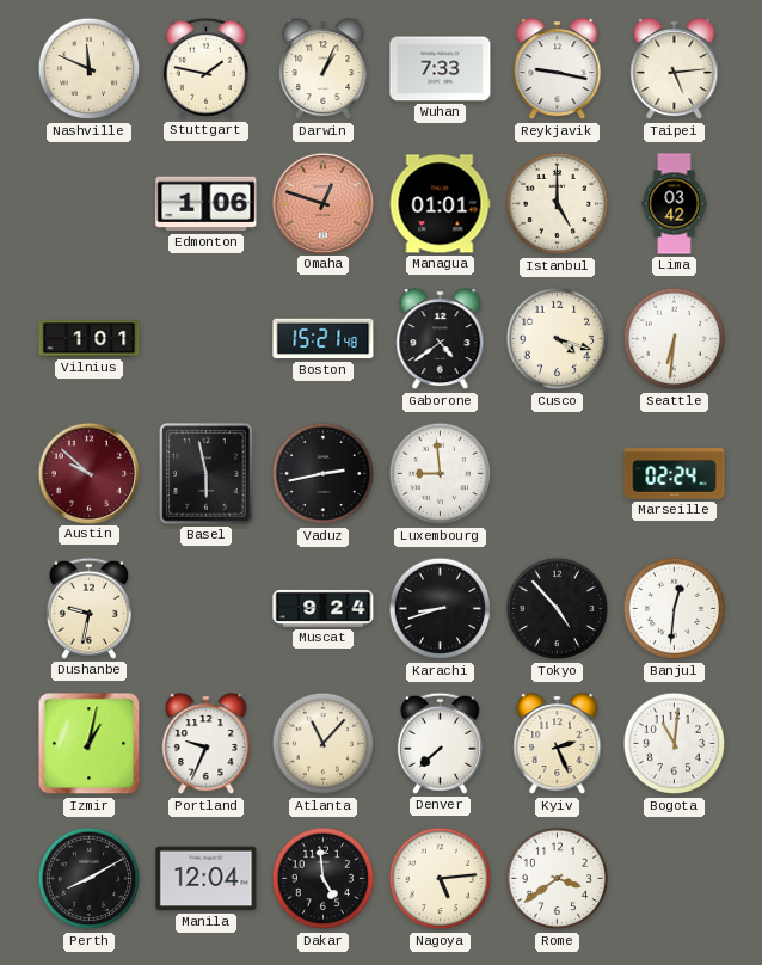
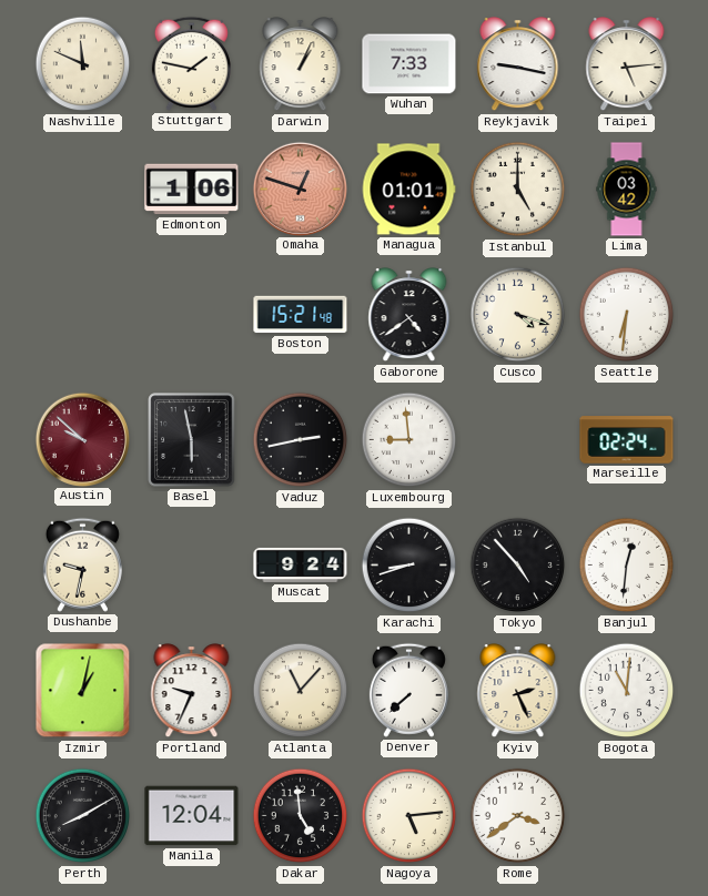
Vilnius: 1:01 -> none
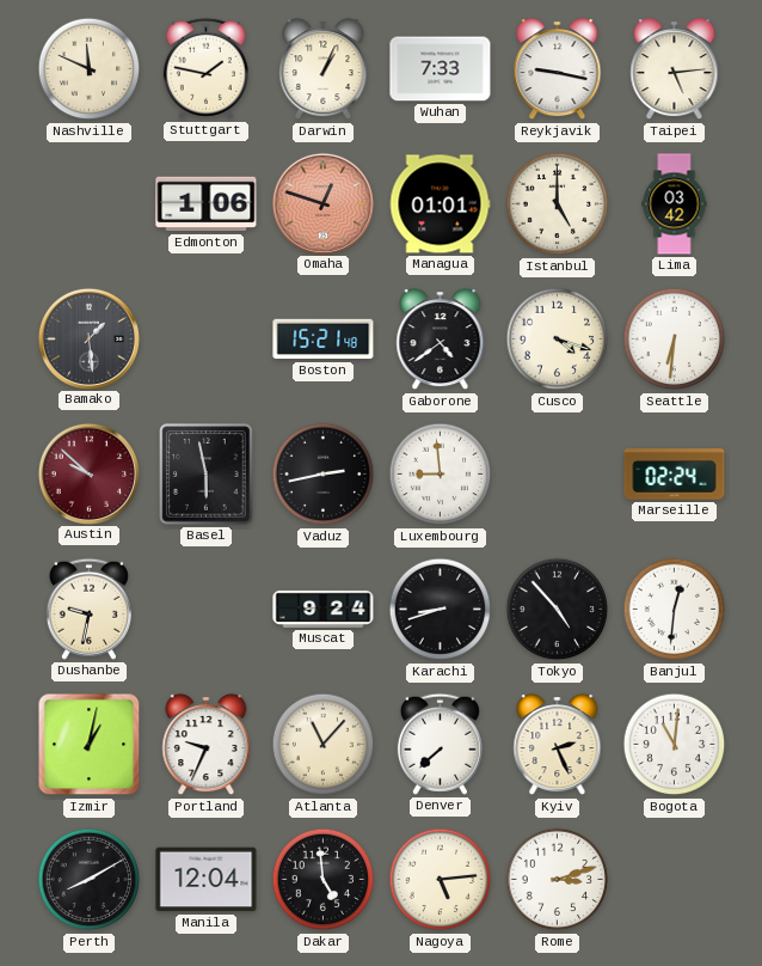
Bamako: none -> 1:29
Rome: 3:39 -> 3:12
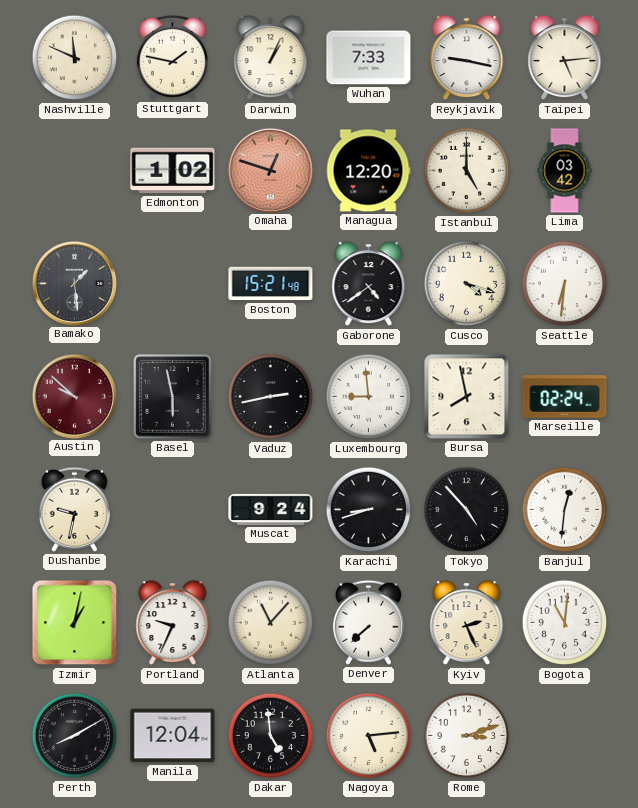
Edmonton: 1:06 -> 1:02
Managua: 01:01 -> 12:20
Bursa: none -> 7:58
